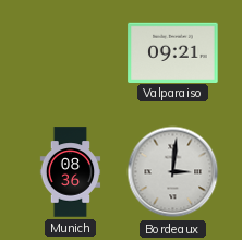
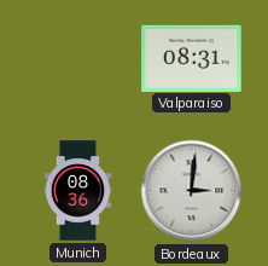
Valparaiso: 09:21 -> 08:31
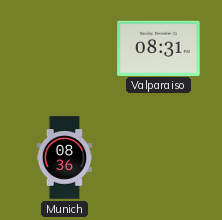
Bordeaux: 3:01 -> none
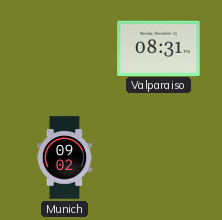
Munich: 08:36 -> 09:02
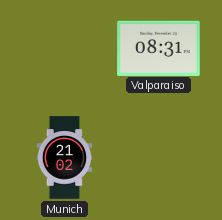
Munich: 09:02 -> 21:02
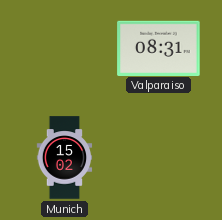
Munich: 21:02 -> 15:02
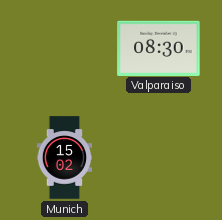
Valparaiso: 08:31 -> 08:30
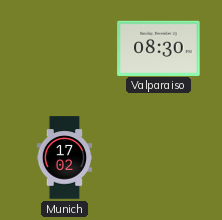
Munich: 15:02 -> 17:02
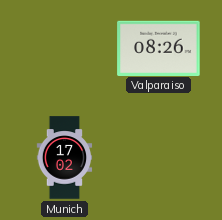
Valparaiso: 08:30 -> 08:26
